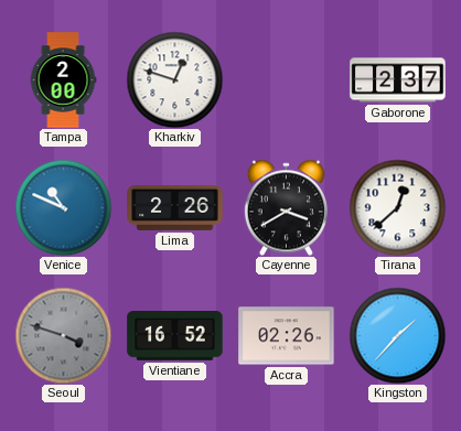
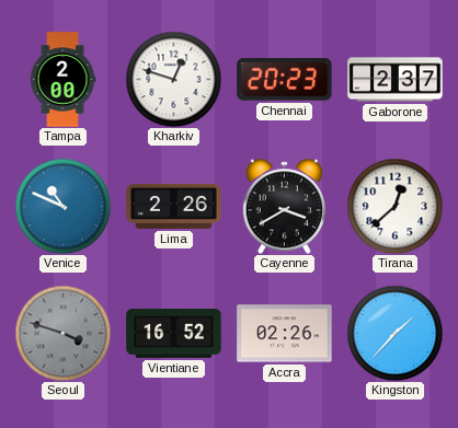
Chennai: none -> 20:23
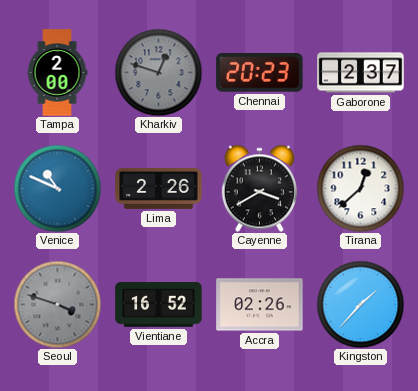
Kharkiv dial: white -> grey
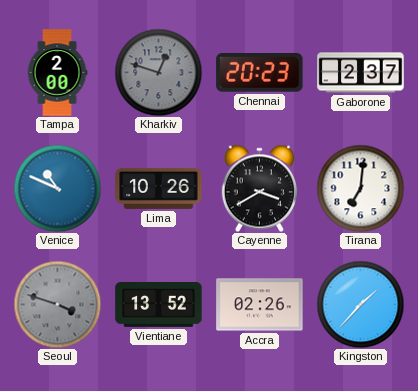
Lima: 2:26 -> 10:26
Tirana: 12:38 -> 7:01
Vientiane: 16:52 -> 13:52
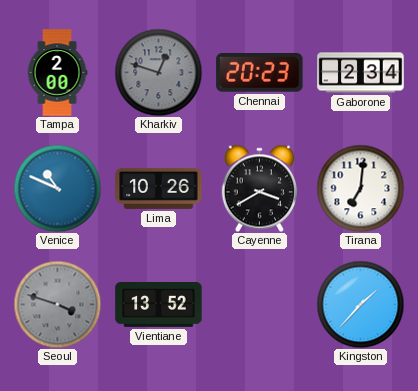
Gaborone: 2:37 -> 2:34
Accra: 02:26 -> none
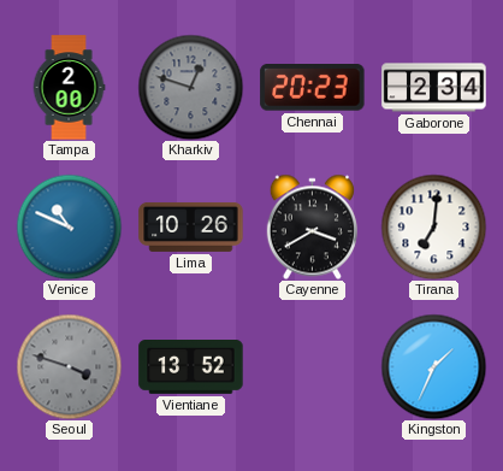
Kingston: 1:37 -> 1:34
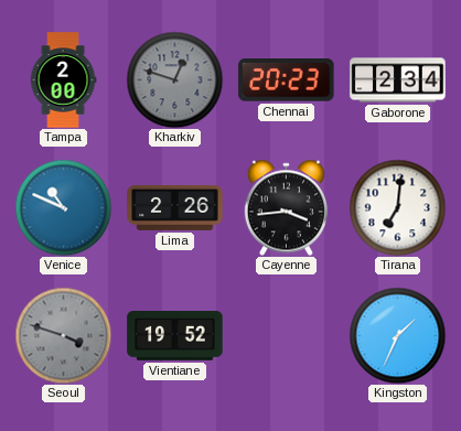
Lima: 10:26 -> 2:26
Cayenne: 3:40 -> 3:44
Vientiane: 13:52 -> 19:52
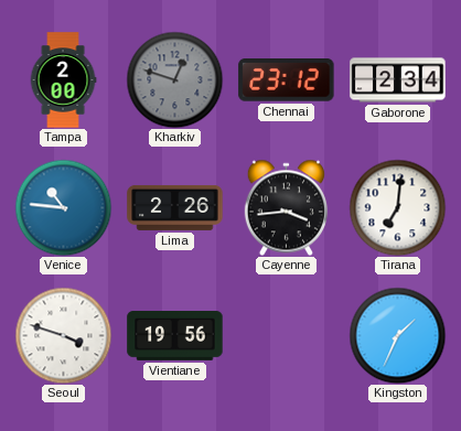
Chennai: 20:23 -> 23:12
Venice: 10:49 -> 10:46
Seoul dial: grey -> white
Vientiane: 19:52 -> 19:56
